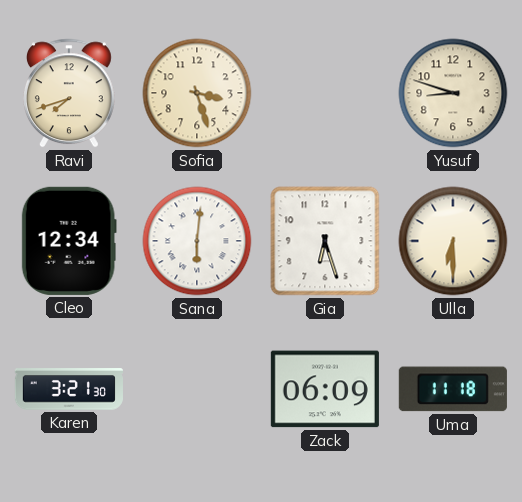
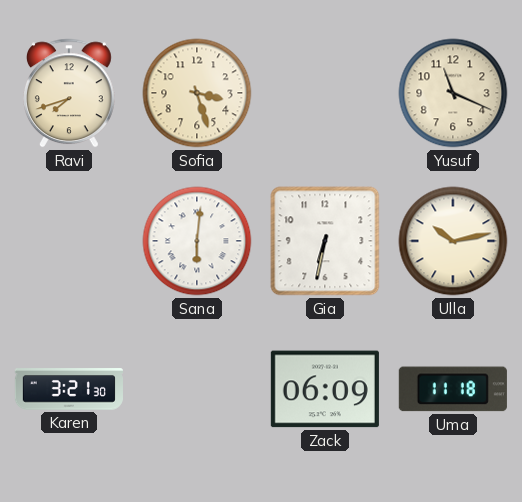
Yusuf: 8:48 -> 11:19
Cleo: 12:34 -> none
Gia: 6:27 -> 6:32
Ulla: 6:30 -> 10:13
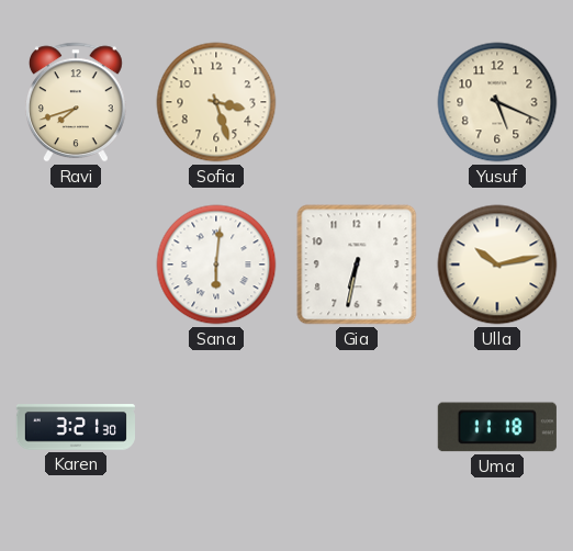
Yusuf: 11:19 -> 5:19
Zack: 06:09 -> none
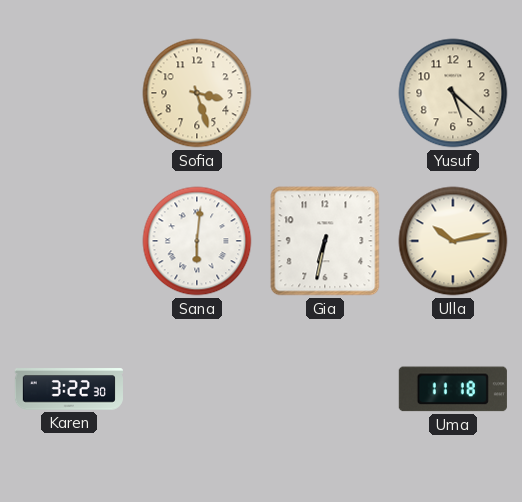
Ravi: 7:42 -> none
Yusuf: 5:19 -> 5:22
Karen: 3:21 -> 3:22
